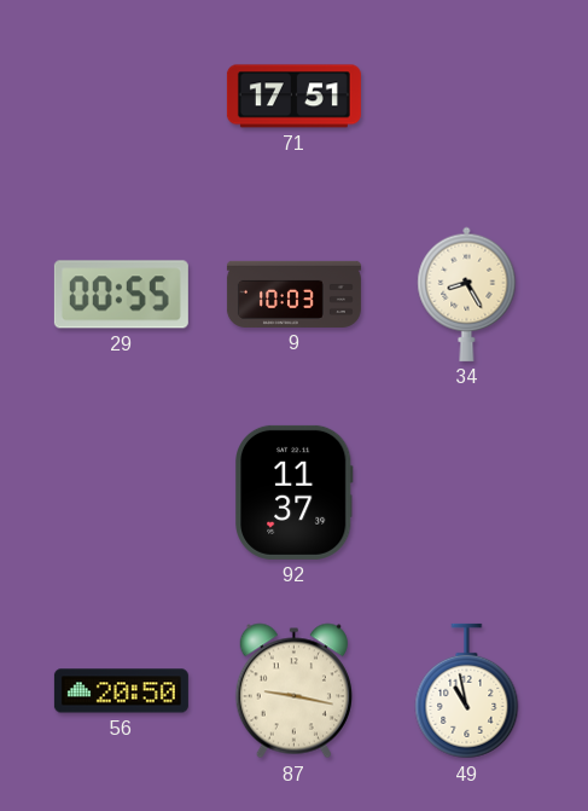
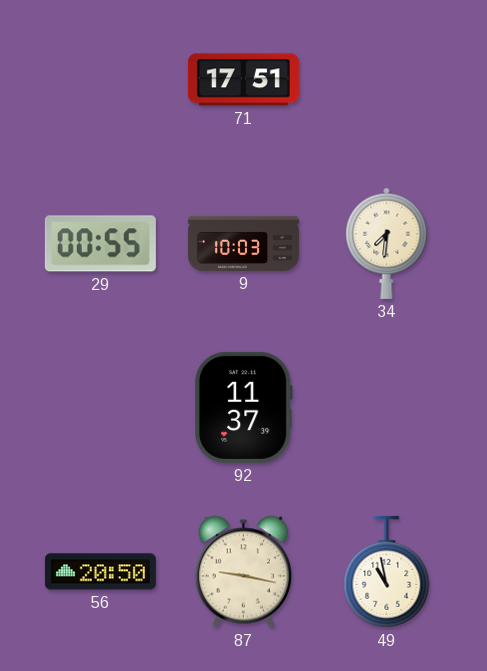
34: 8:25 -> 7:31
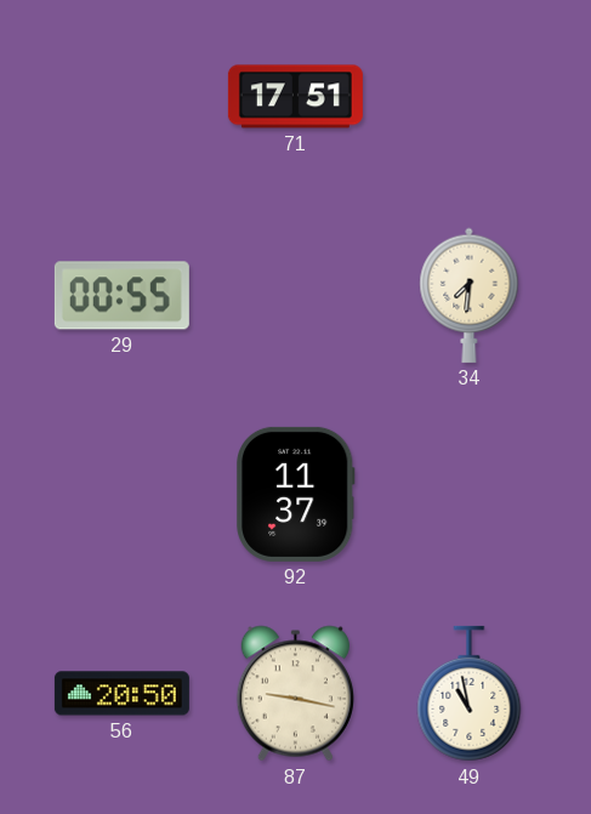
9: 10:03 -> none
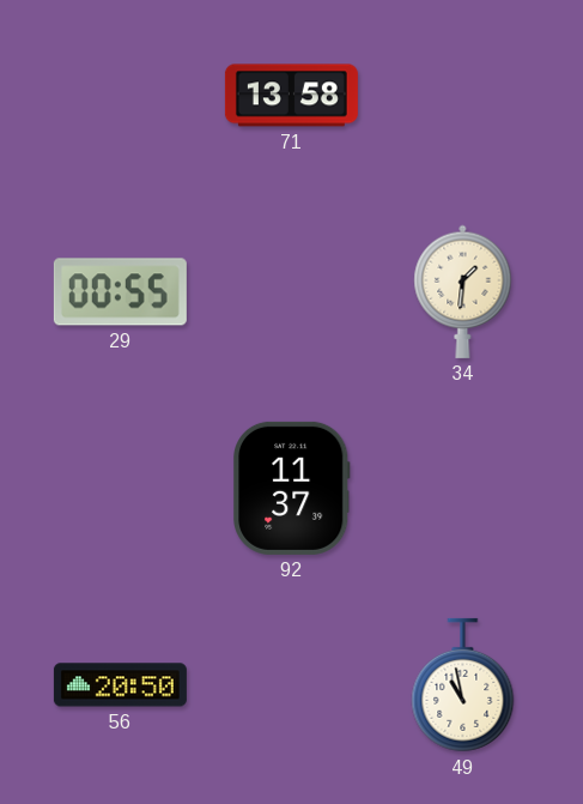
71: 17:51 -> 13:58
34: 7:31 -> 1:31
87: 9:17 -> none
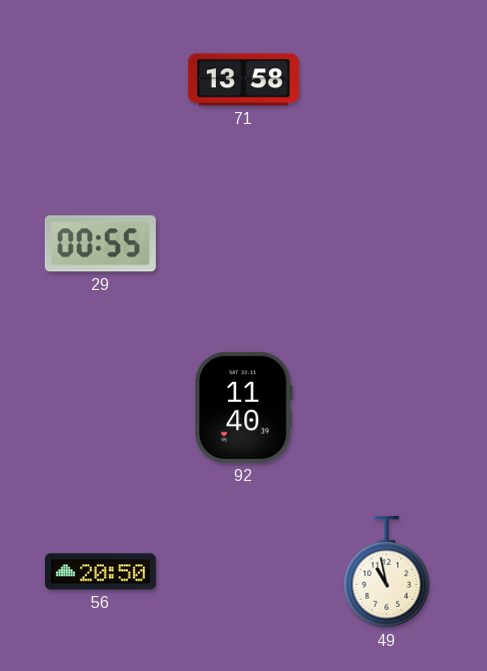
34: 1:31 -> none
92: 11:37 -> 11:40
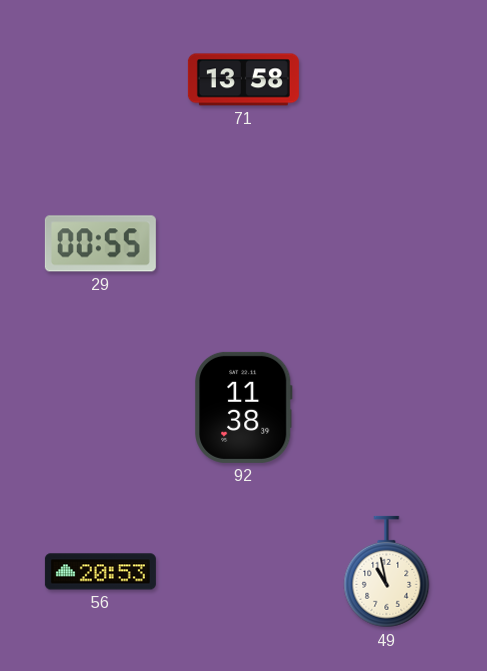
92: 11:40 -> 11:38
56: 20:50 -> 20:53
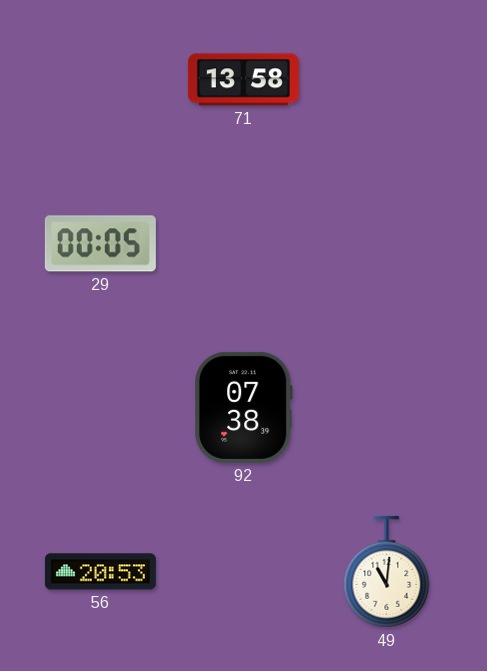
29: 00:55 -> 00:05
92: 11:38 -> 07:38
49: 10:58 -> 11:01
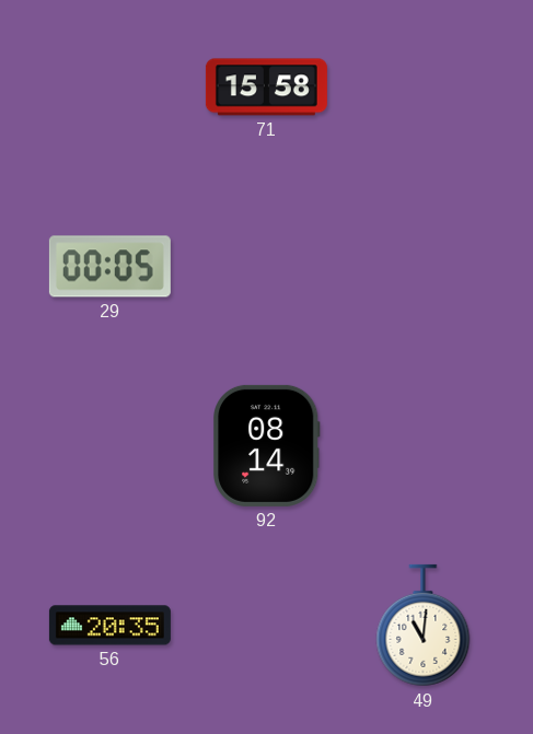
71: 13:58 -> 15:58
92: 07:38 -> 08:14
56: 20:53 -> 20:35
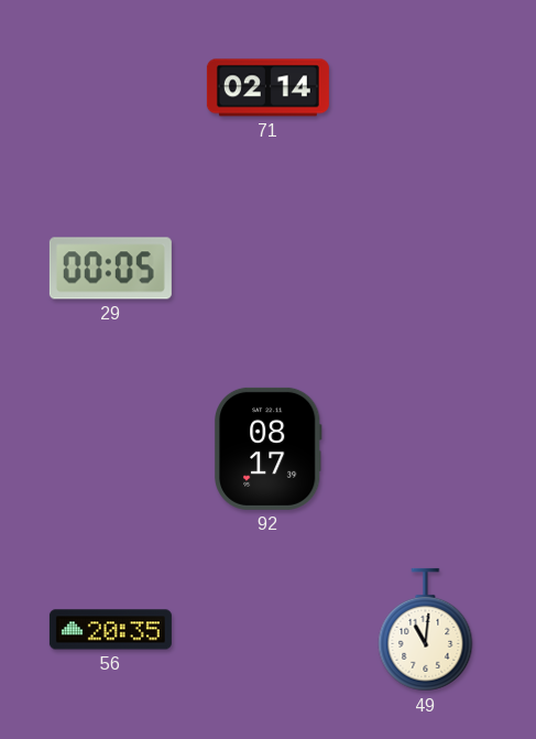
71: 15:58 -> 02:14
92: 08:14 -> 08:17
